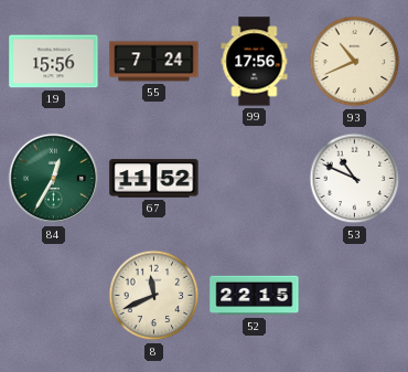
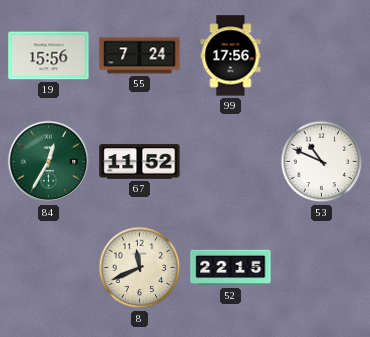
93: 10:41 -> none
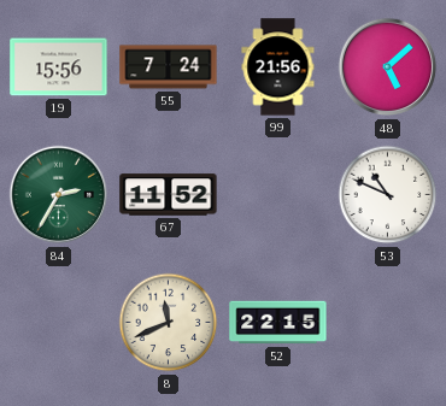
99: 17:56 -> 21:56
48: none -> 5:08
84: 12:35 -> 2:35
